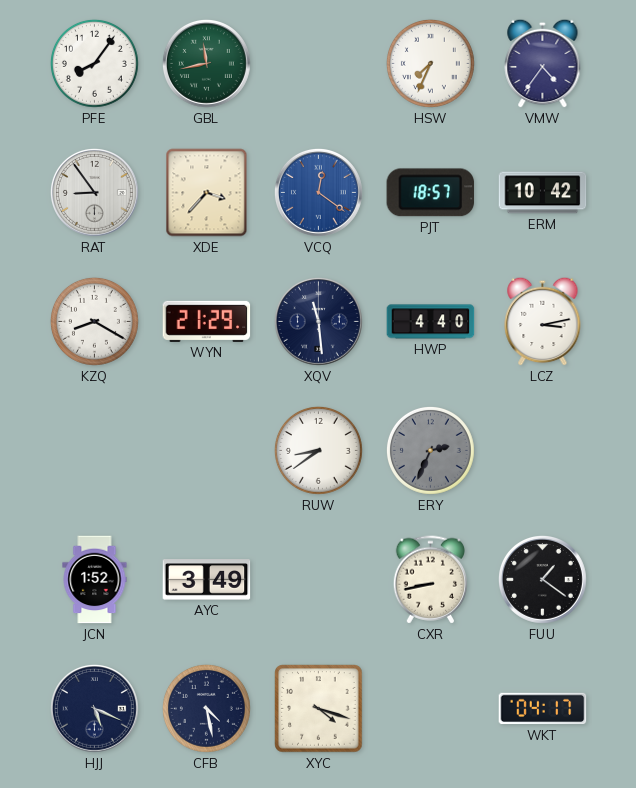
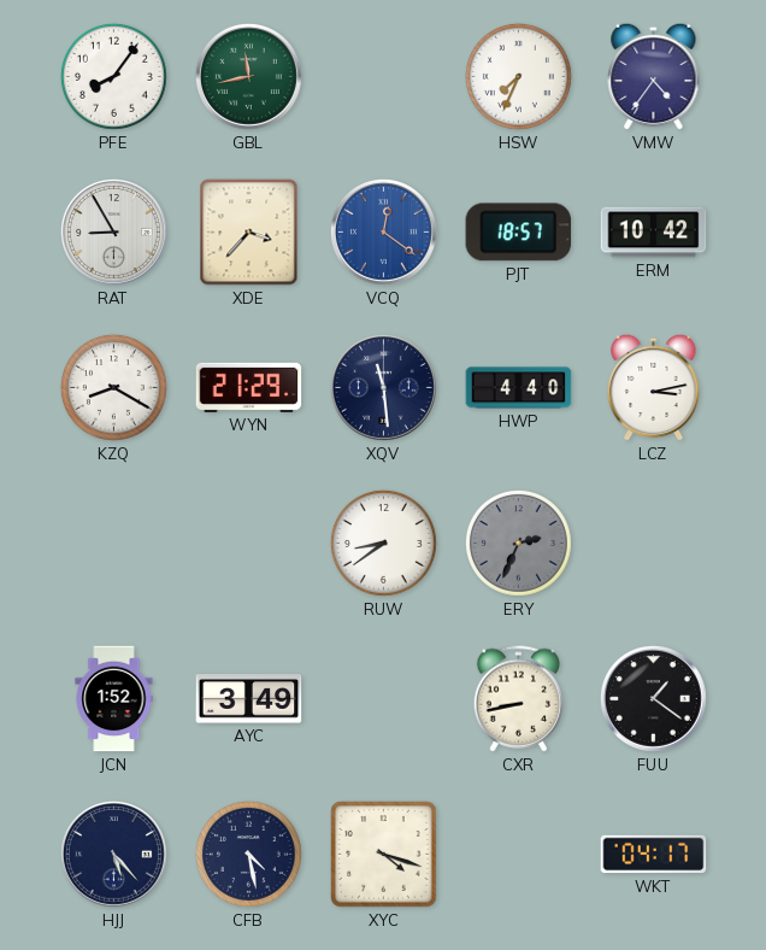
RAT: 8:54 -> 8:55
HJJ: 5:19 -> 5:23
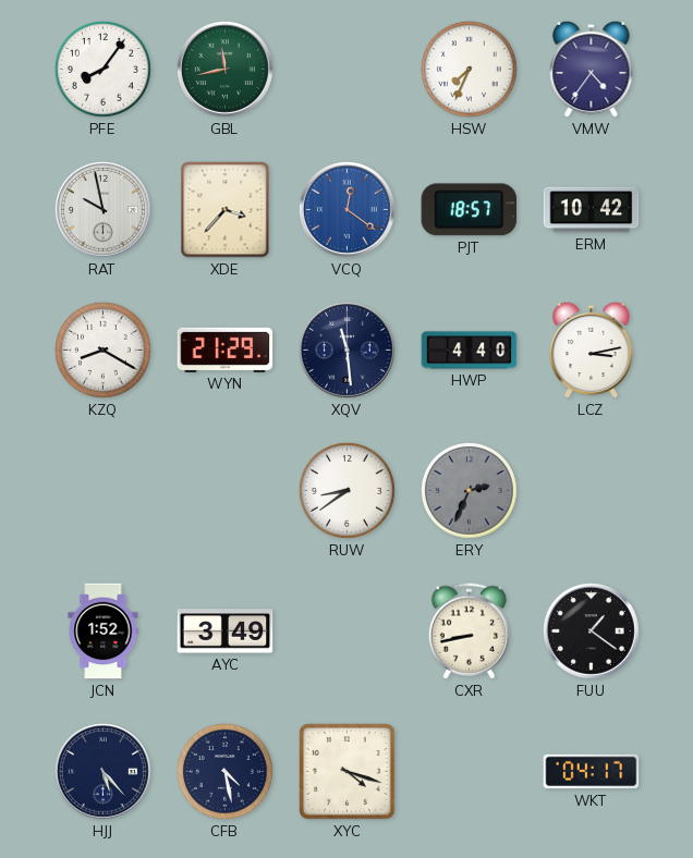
RAT: 8:55 -> 9:58
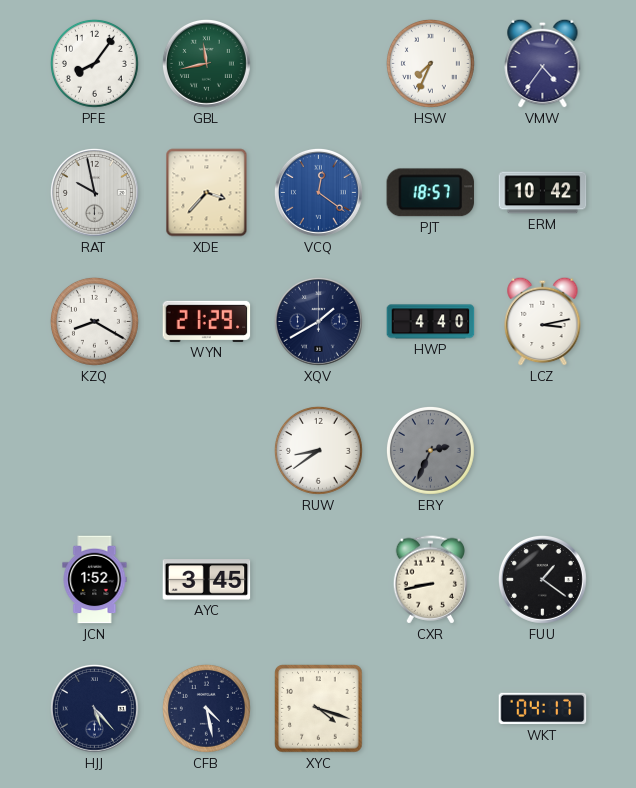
XQV: 11:29 -> 1:40
AYC: 3:49 -> 3:45
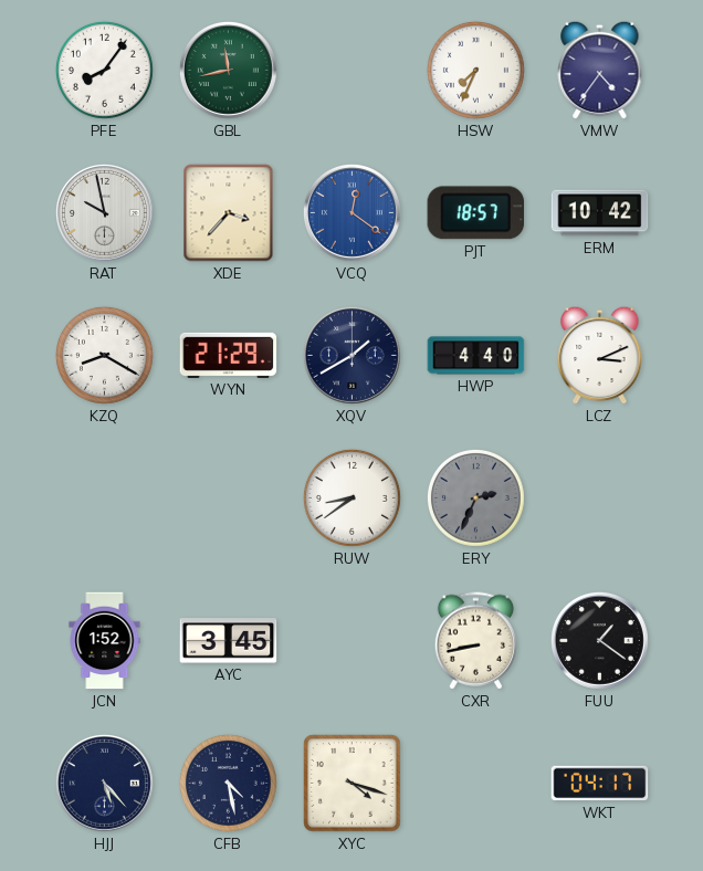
LCZ: 3:13 -> 3:11
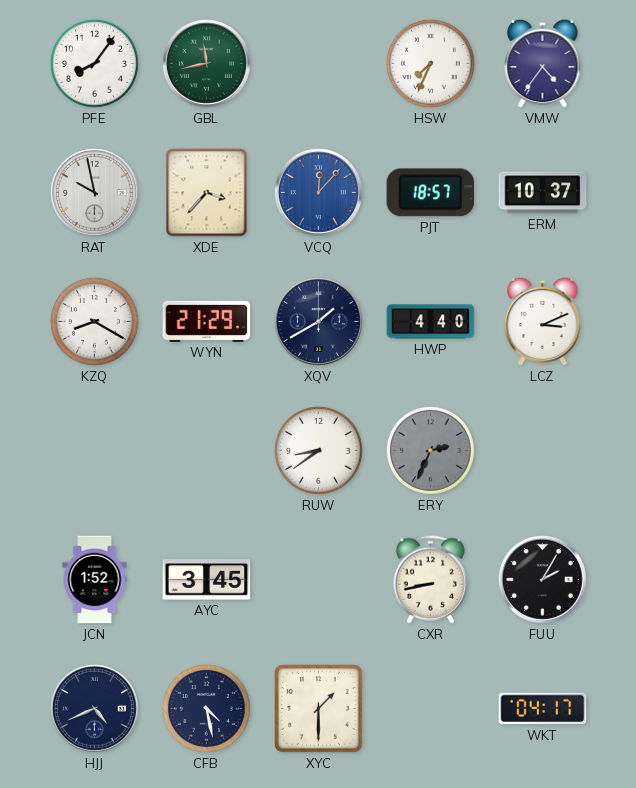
VCQ: 12:21 -> 12:07
ERM: 10:42 -> 10:37
FUU: 1:21 -> 2:05
HJJ: 5:23 -> 4:41
XYC: 4:18 -> 1:30
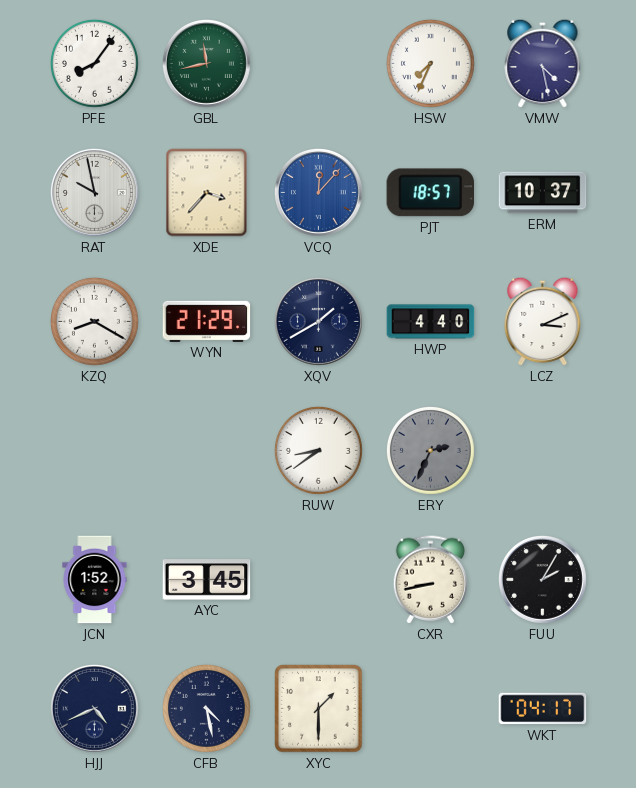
VMW: 4:36 -> 4:28
